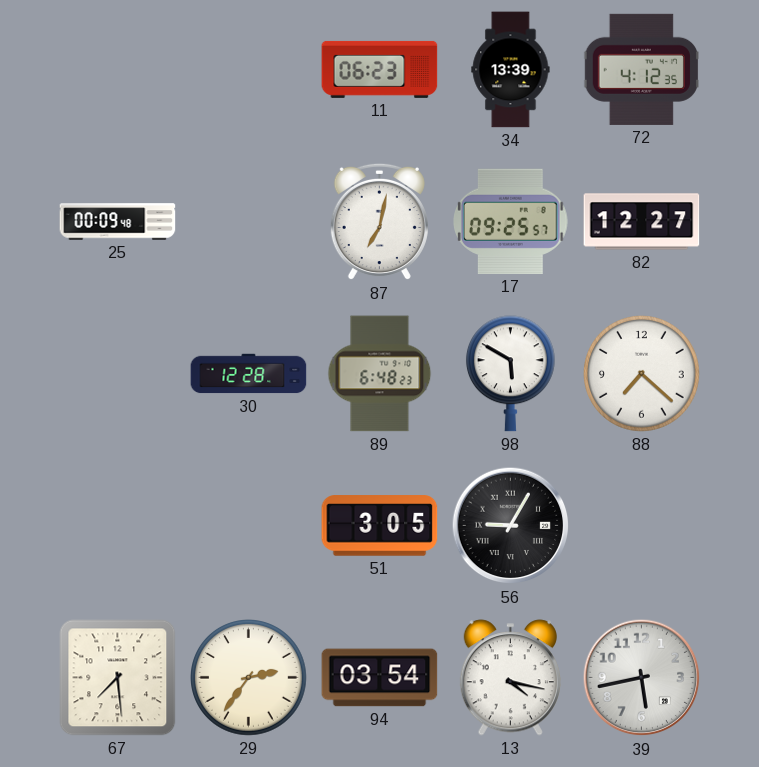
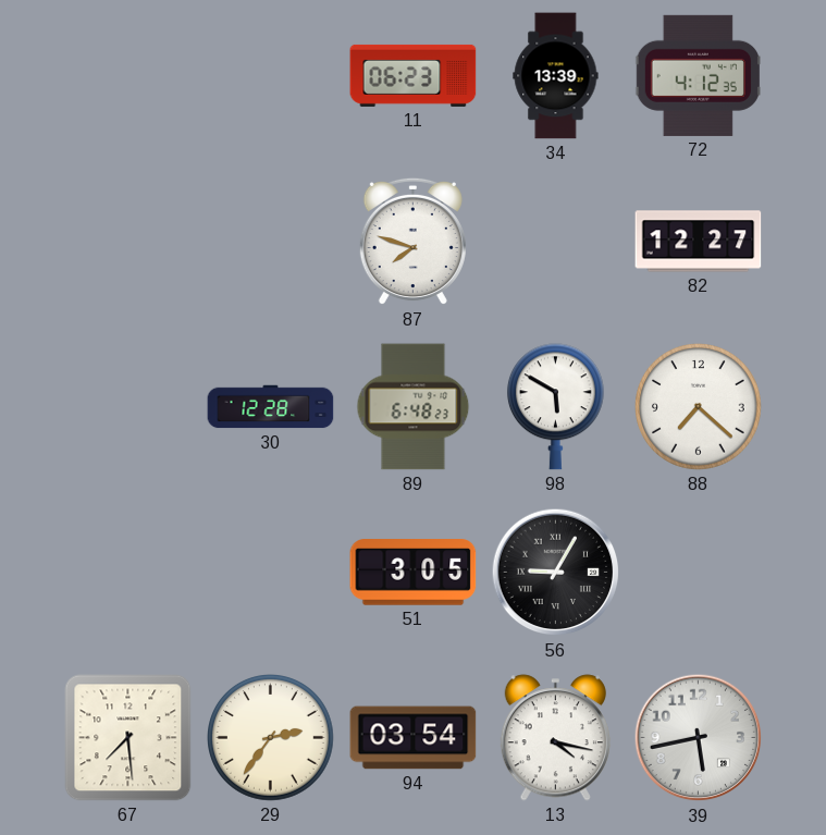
25: 00:09 -> none
87: 7:02 -> 7:48
17: 09:25 -> none
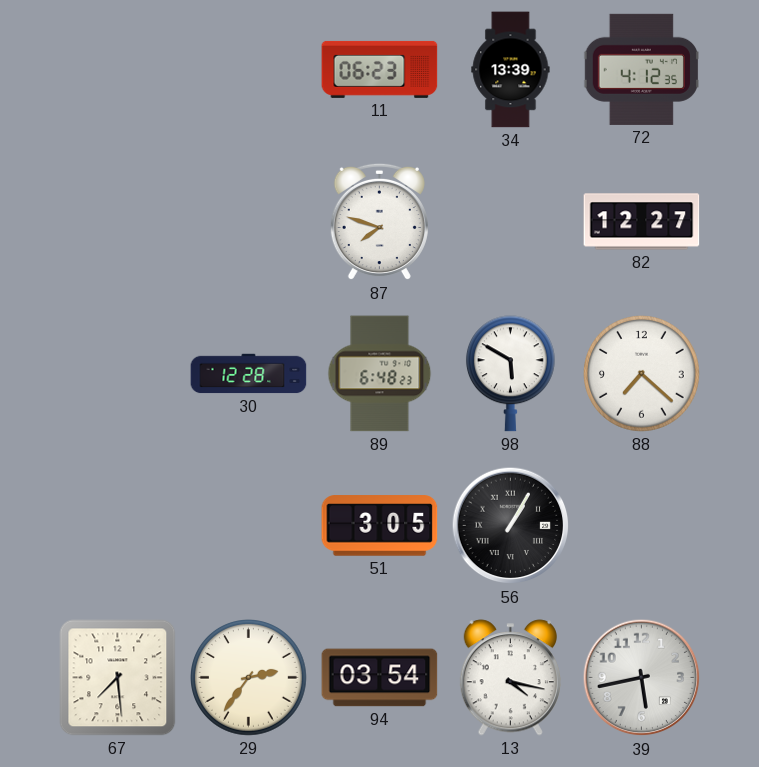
56: 9:05 -> 1:05
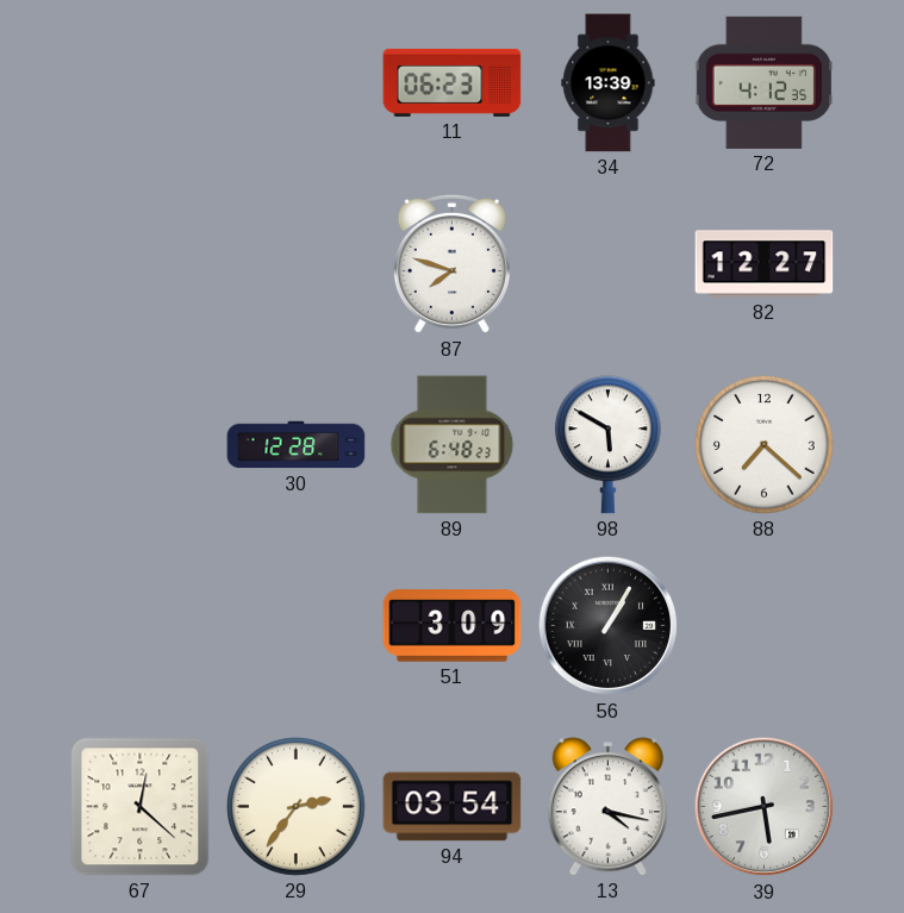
51: 3:05 -> 3:09
67: 7:29 -> 12:22
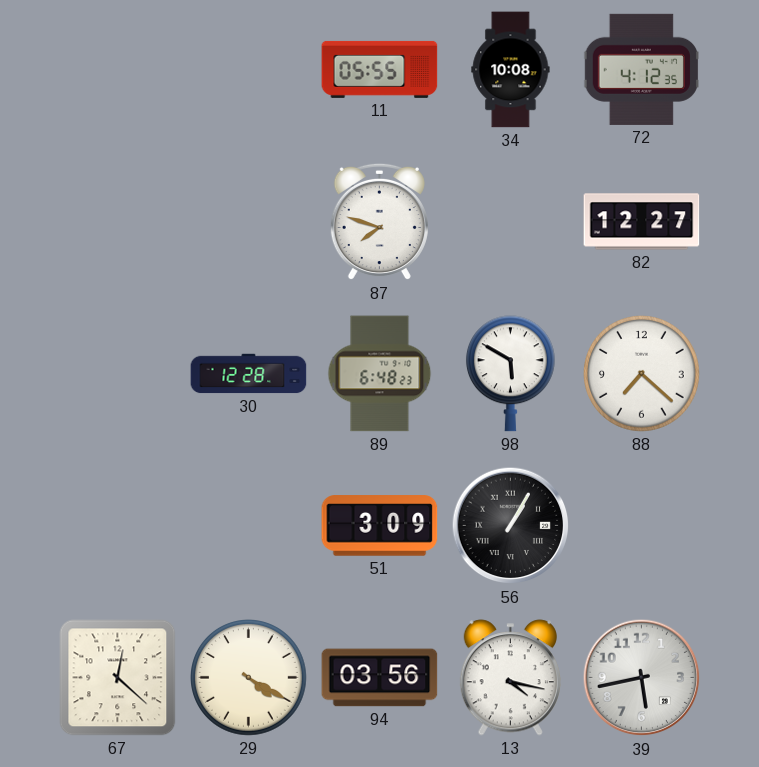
11: 06:23 -> 05:55
34: 13:39 -> 10:08
29: 2:36 -> 4:20
94: 03:54 -> 03:56
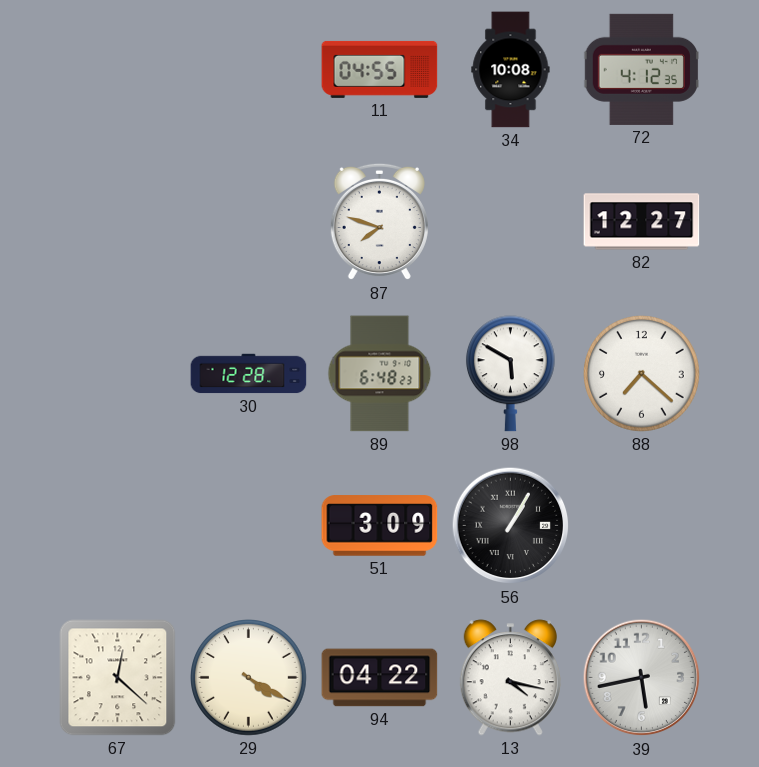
11: 05:55 -> 04:55
94: 03:56 -> 04:22
